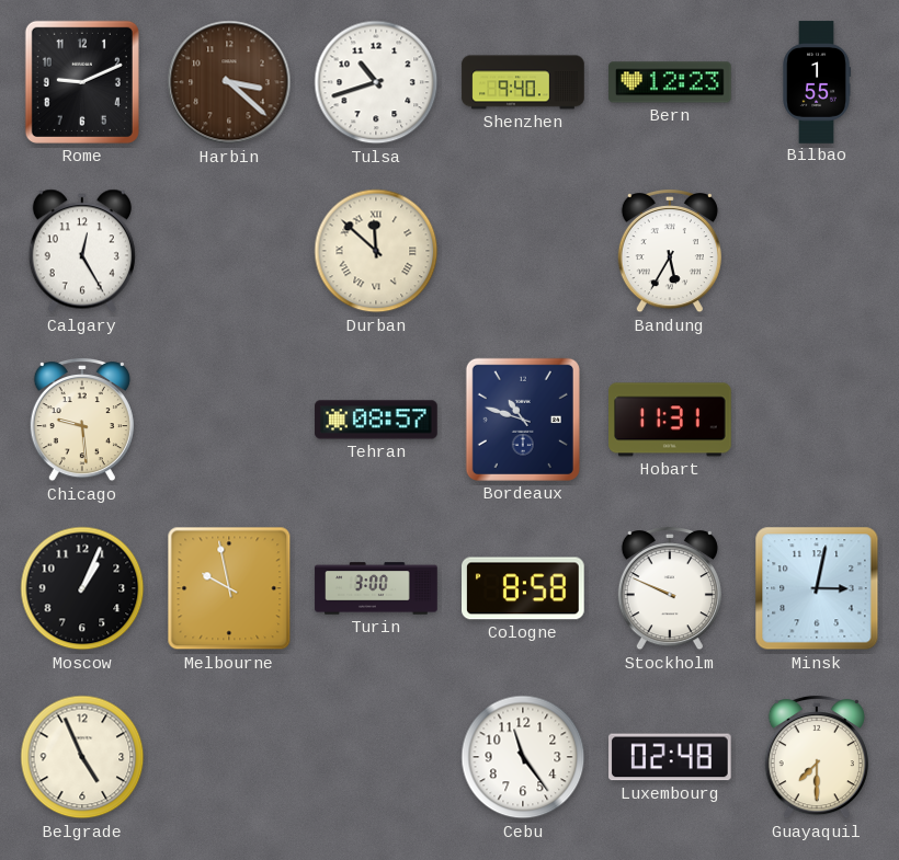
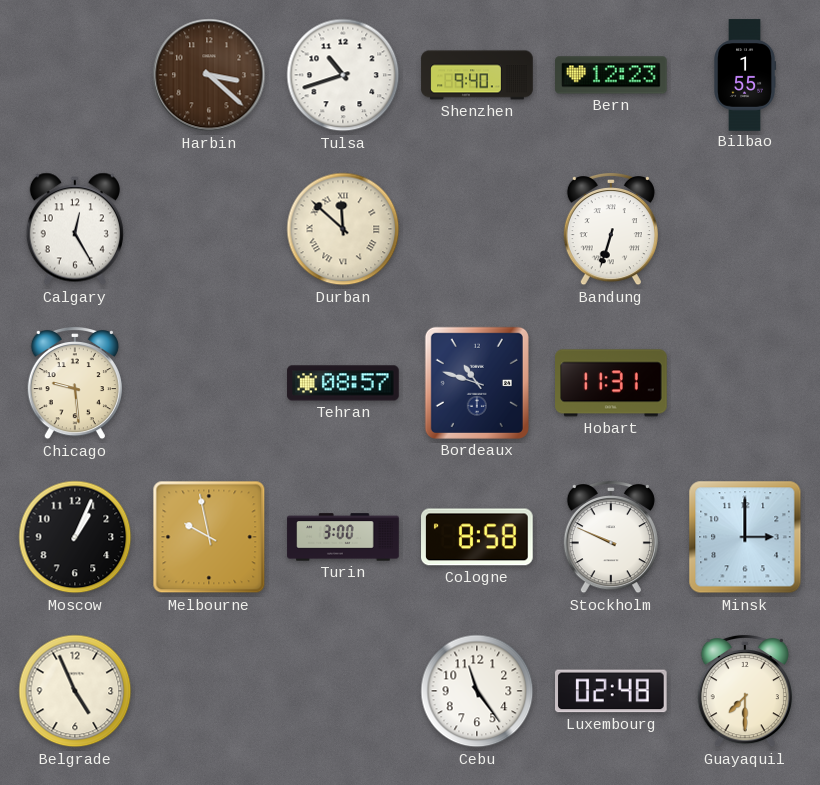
Rome: 9:11 -> none
Bandung: 5:35 -> 6:33
Minsk: 3:02 -> 3:00
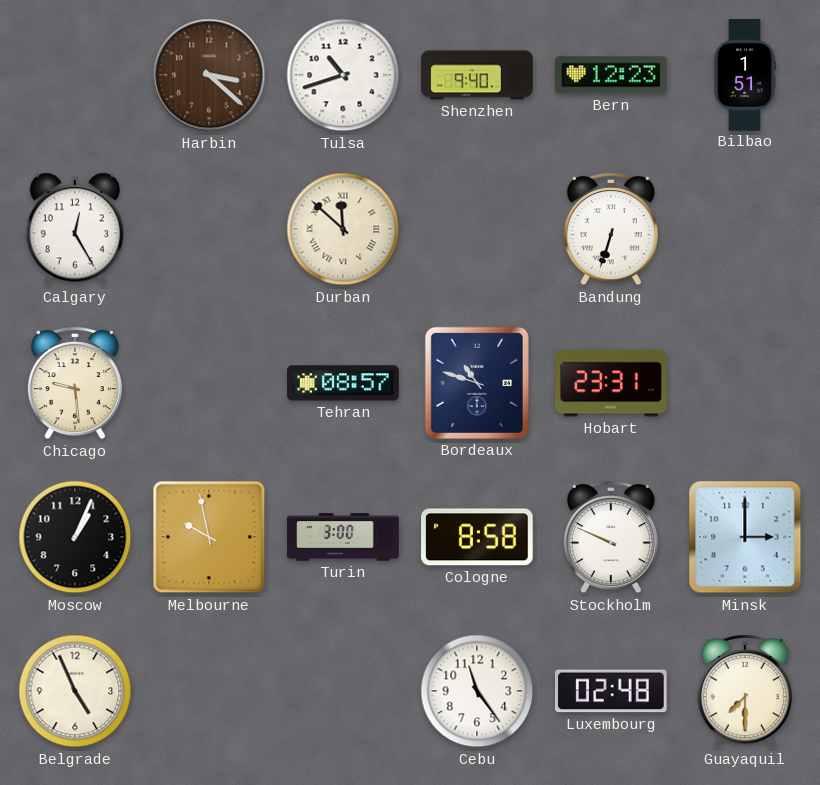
Bilbao: 1:55 -> 1:51
Hobart: 11:31 -> 23:31
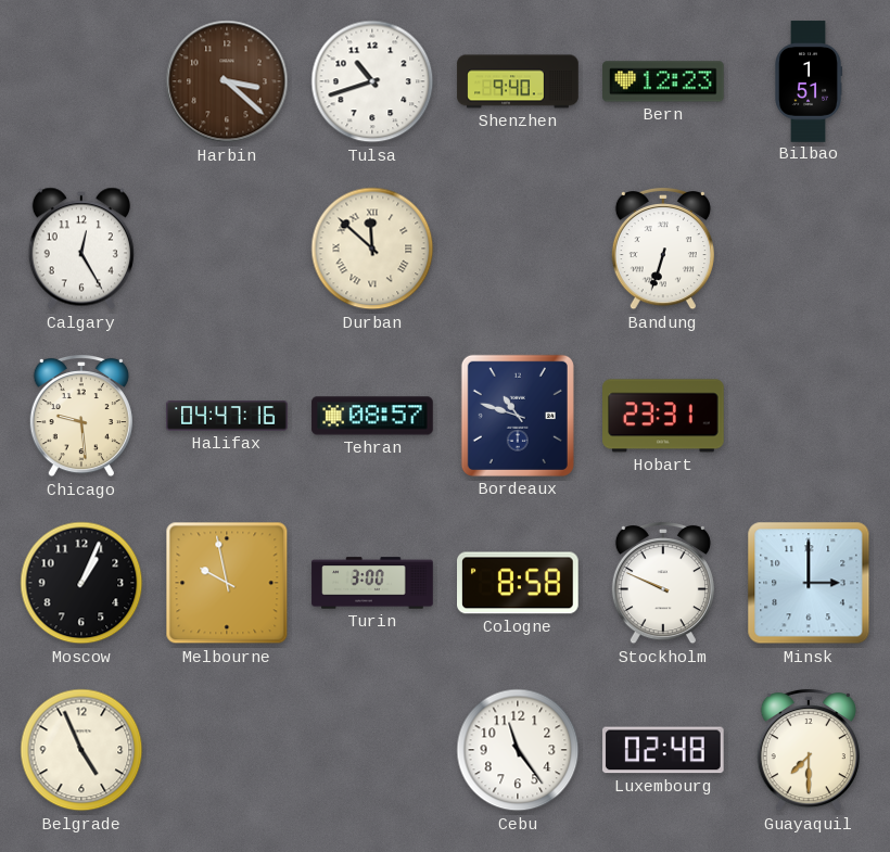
Halifax: none -> 04:47
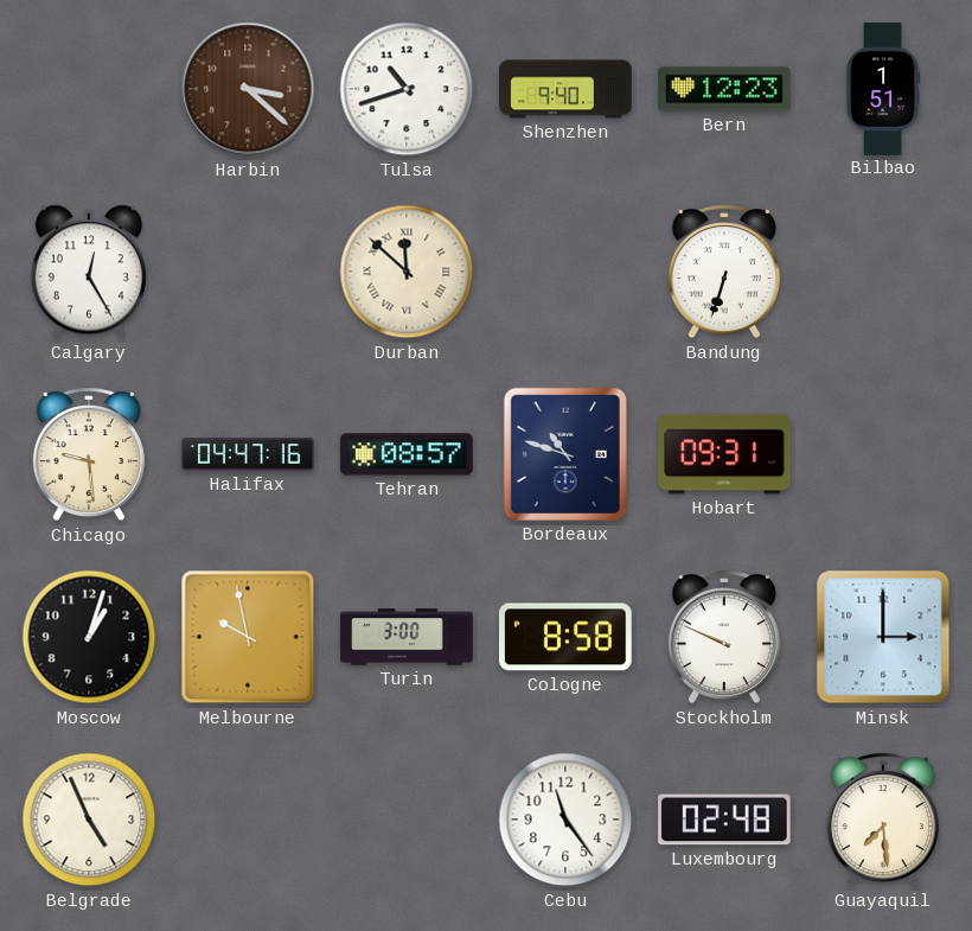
Hobart: 23:31 -> 09:31
Moscow: 1:04 -> 1:03
Guayaquil: 7:30 -> 7:29
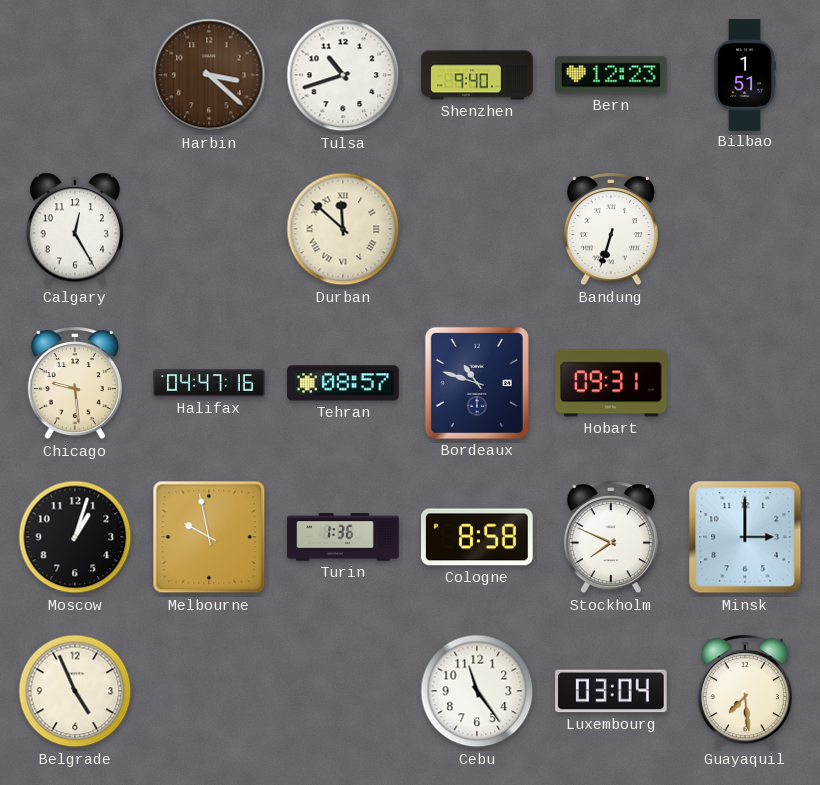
Turin: 3:00 -> 1:36
Stockholm: 9:49 -> 7:49
Luxembourg: 02:48 -> 03:04
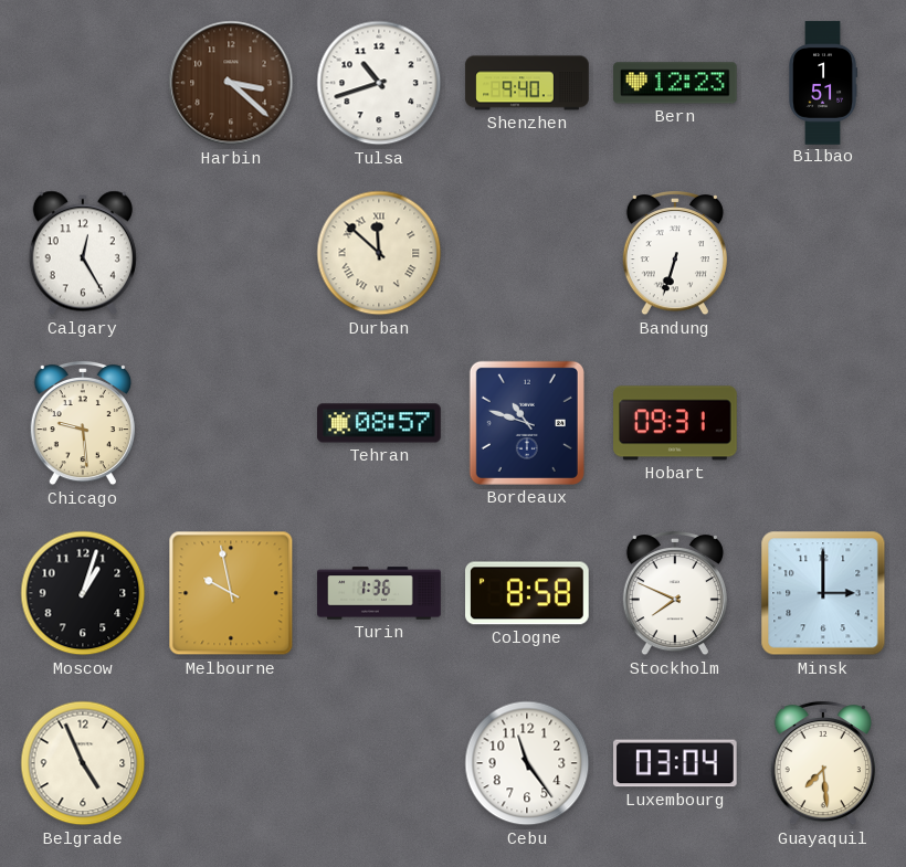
Halifax: 04:47 -> none
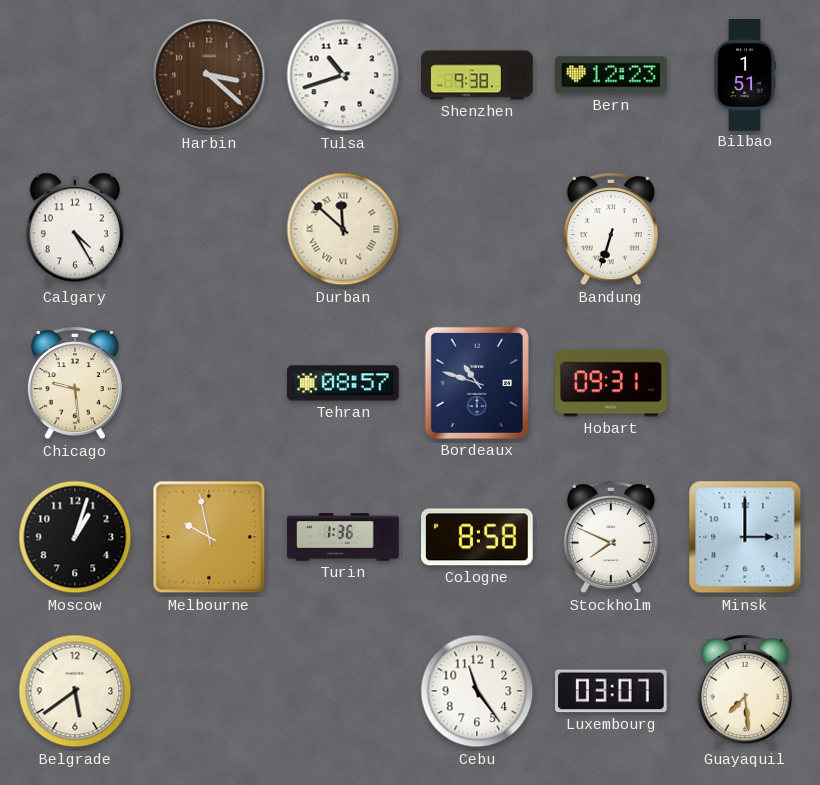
Shenzhen: 9:40 -> 9:38
Calgary: 12:25 -> 4:25
Belgrade: 4:56 -> 5:39
Luxembourg: 03:04 -> 03:07
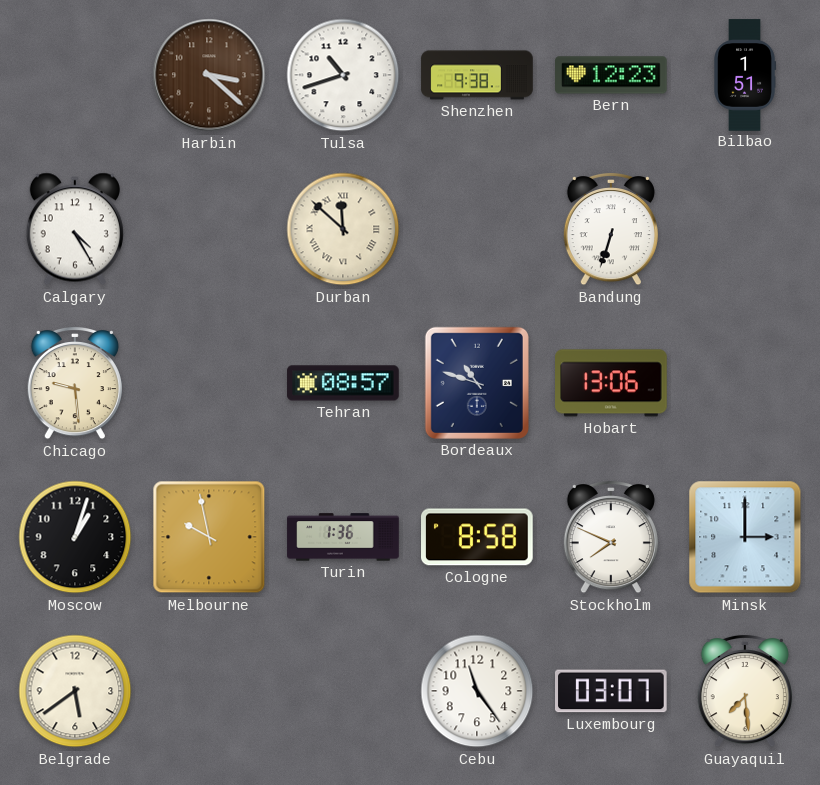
Hobart: 09:31 -> 13:06
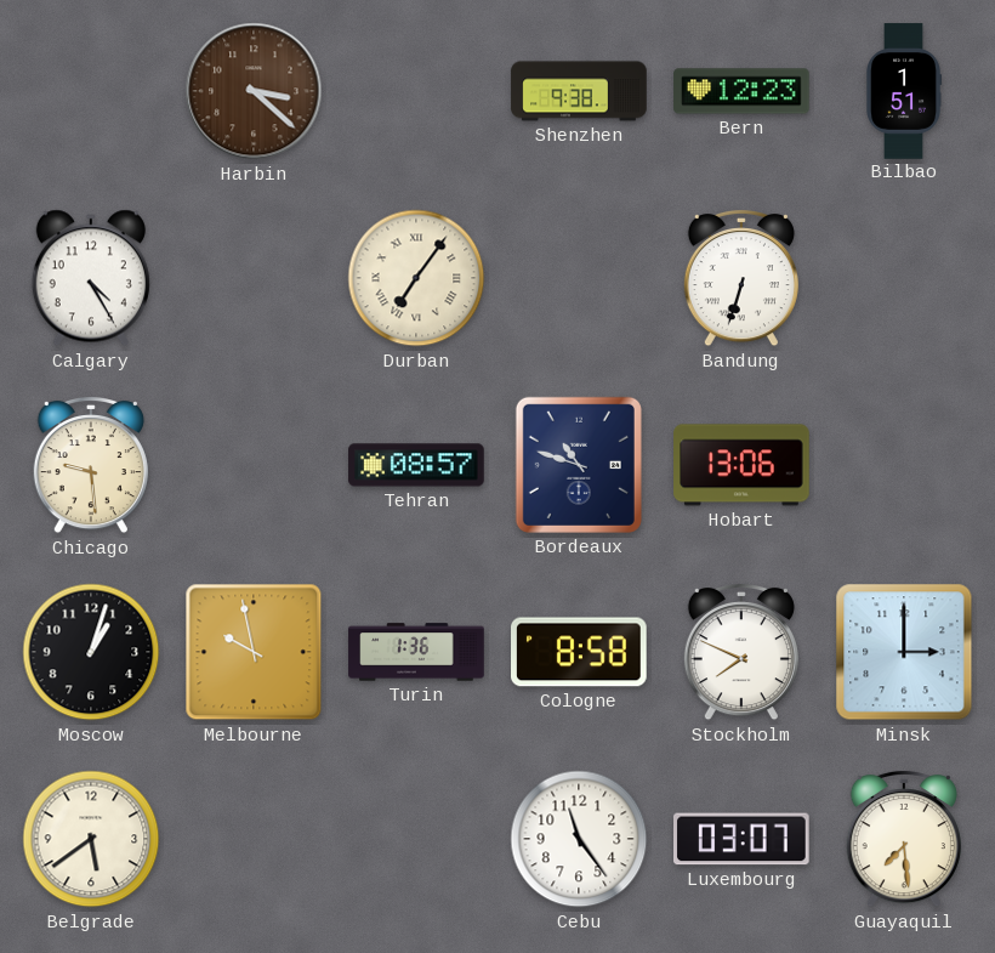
Tulsa: 10:42 -> none
Durban: 11:52 -> 7:06
